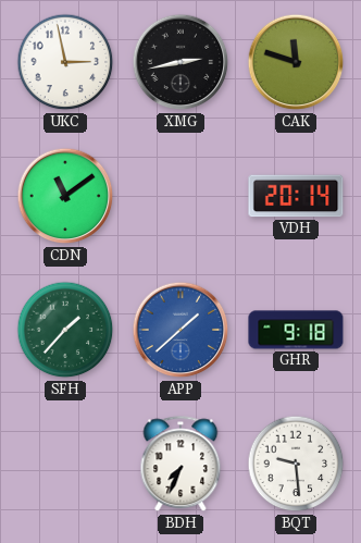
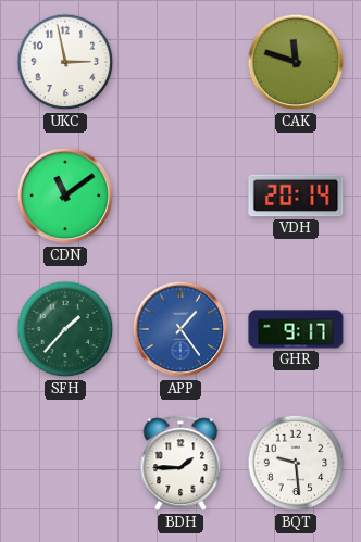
XMG: 2:43 -> none
APP: 1:38 -> 1:24
GHR: 9:18 -> 9:17
BDH: 7:34 -> 1:45
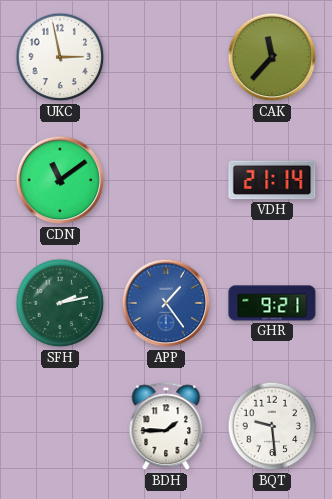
CAK: 11:48 -> 11:37
VDH: 20:14 -> 21:14
SFH: 1:37 -> 2:13
GHR: 9:17 -> 9:21
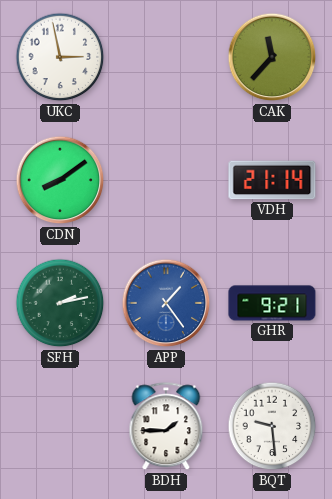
CDN: 11:09 -> 8:09
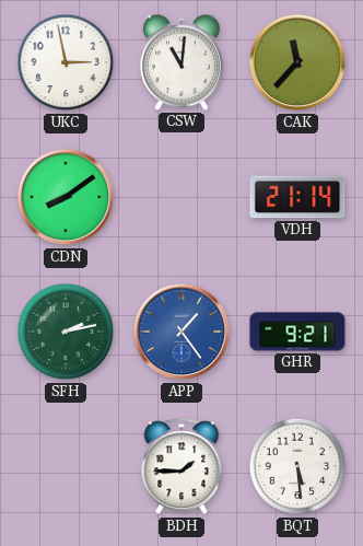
CSW: none -> 11:01
BQT: 9:29 -> 5:29
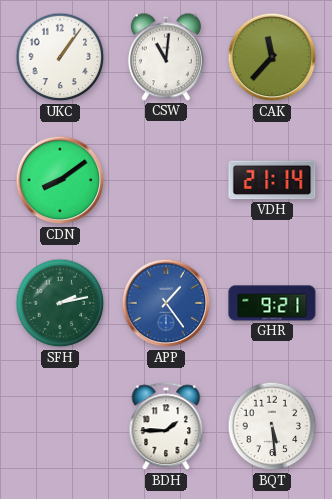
UKC: 2:58 -> 1:06
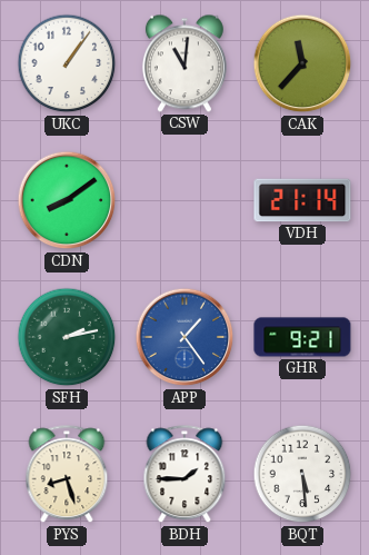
PYS: none -> 8:27
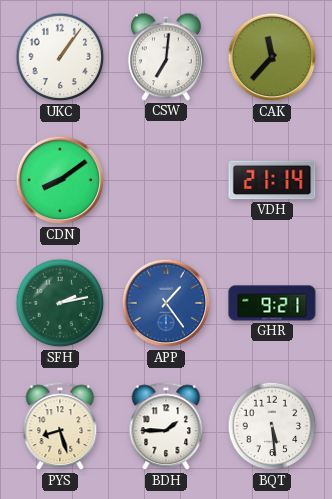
CSW: 11:01 -> 7:01
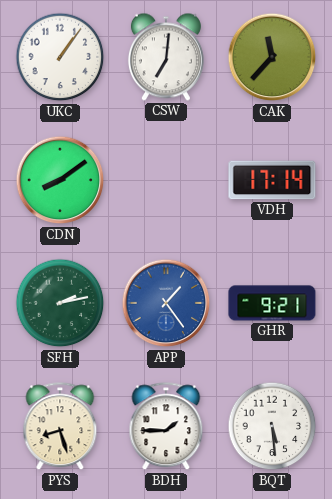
VDH: 21:14 -> 17:14
